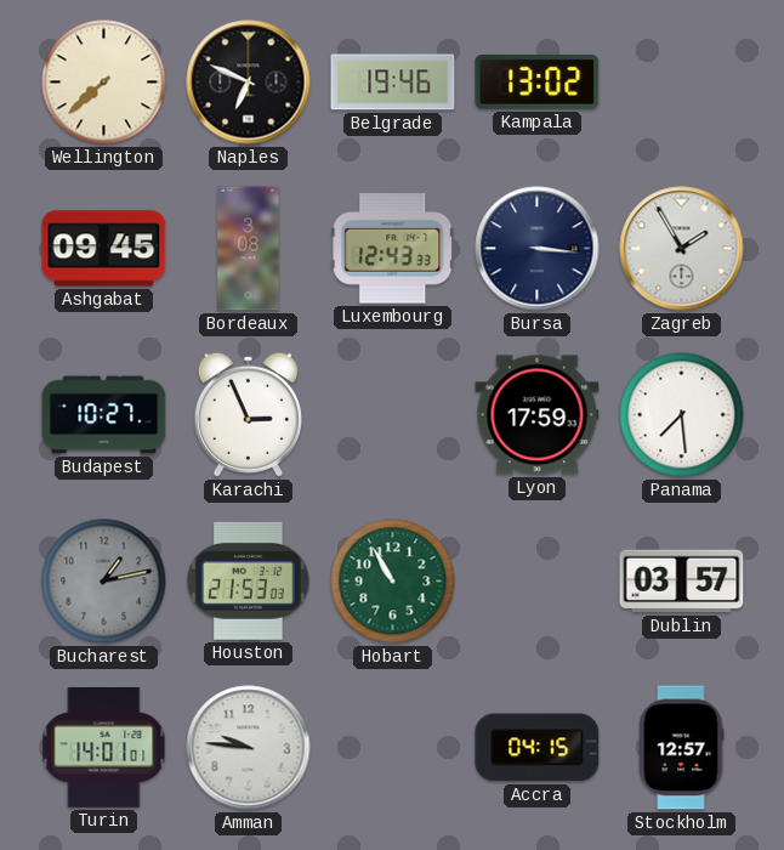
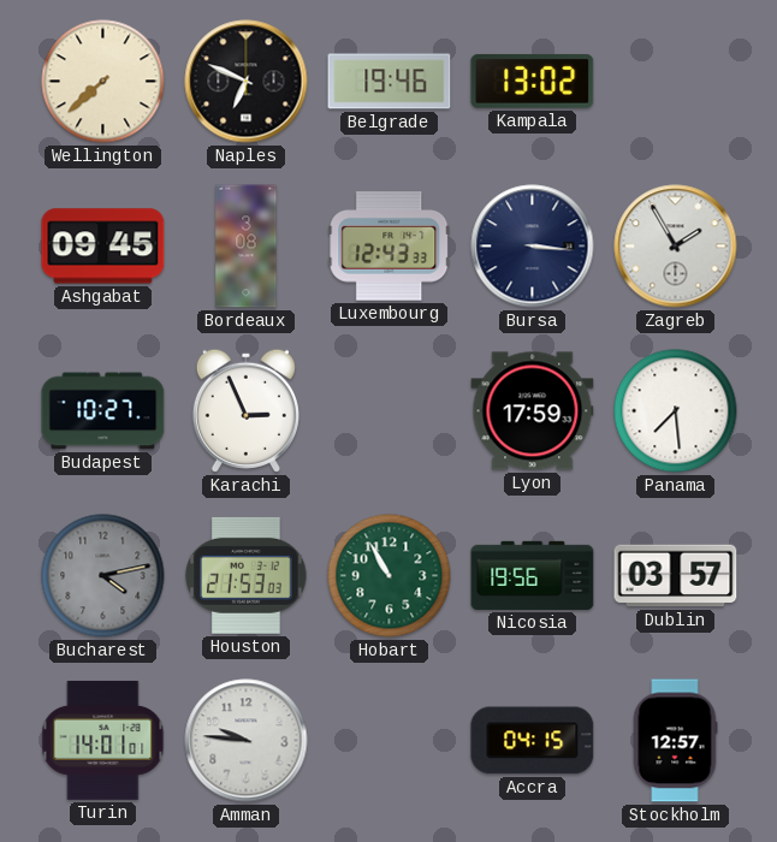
Bucharest: 1:13 -> 4:13
Nicosia: none -> 19:56
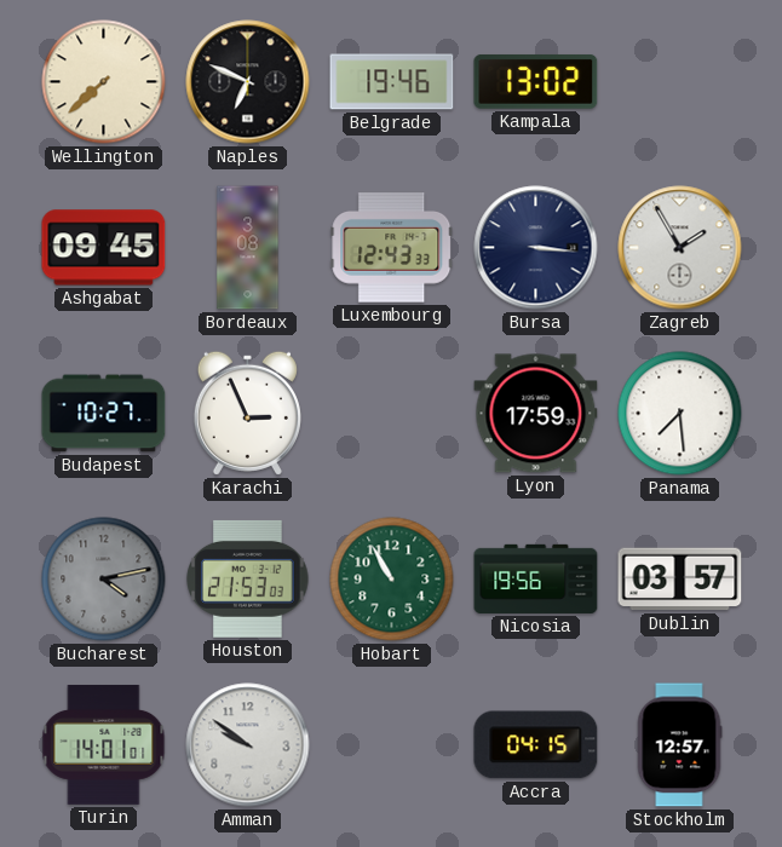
Amman: 9:46 -> 9:51
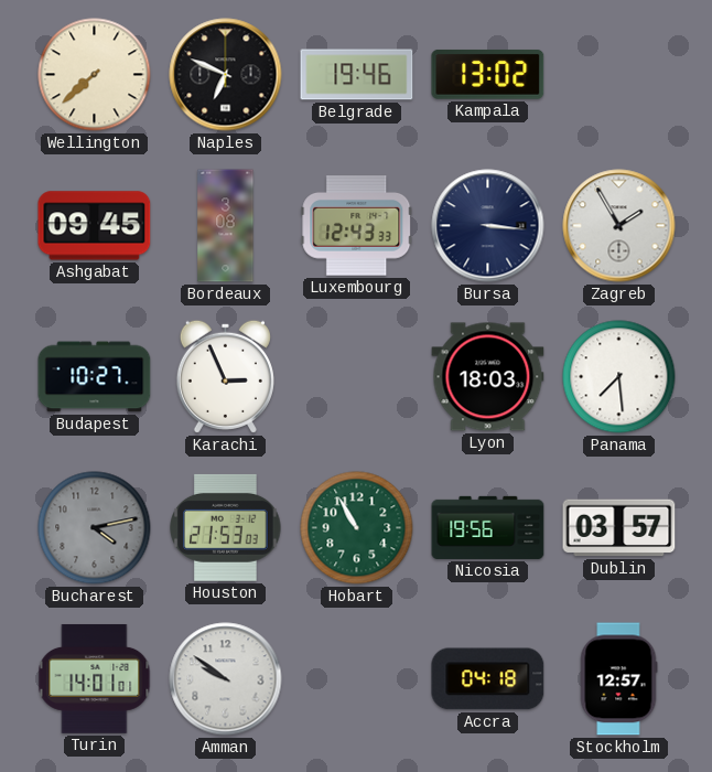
Lyon: 17:59 -> 18:03
Accra: 04:15 -> 04:18
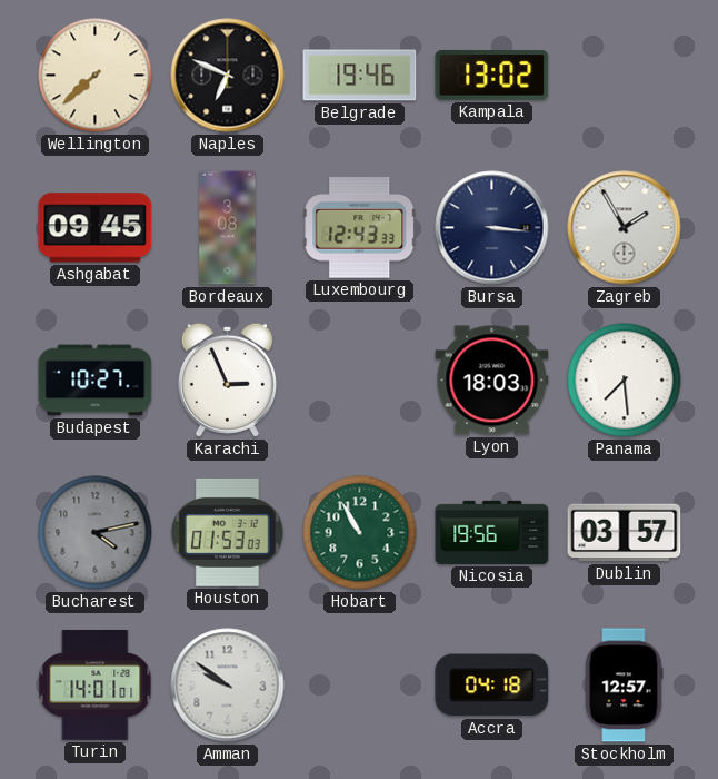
Houston: 21:53 -> 01:53
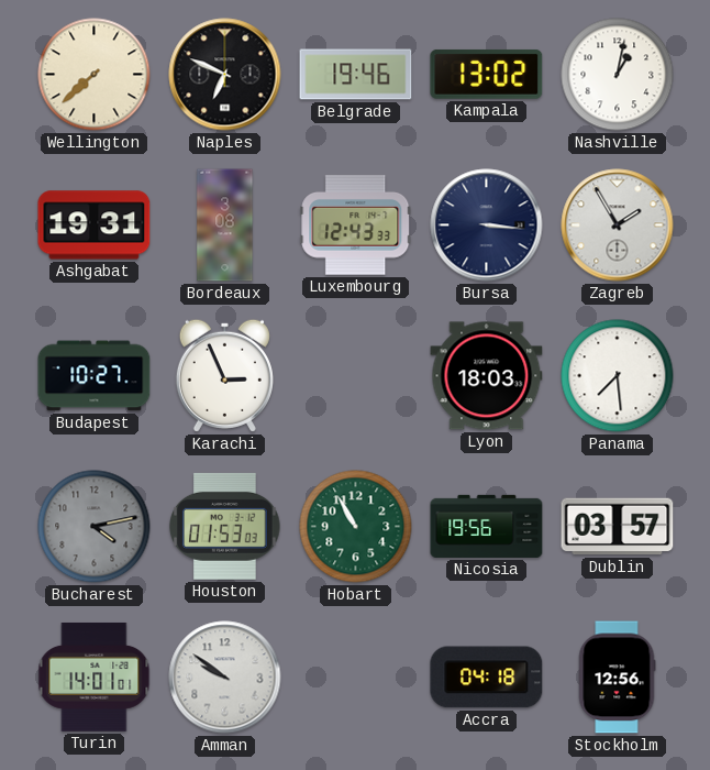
Nashville: none -> 1:02
Ashgabat: 09:45 -> 19:31
Stockholm: 12:57 -> 12:56
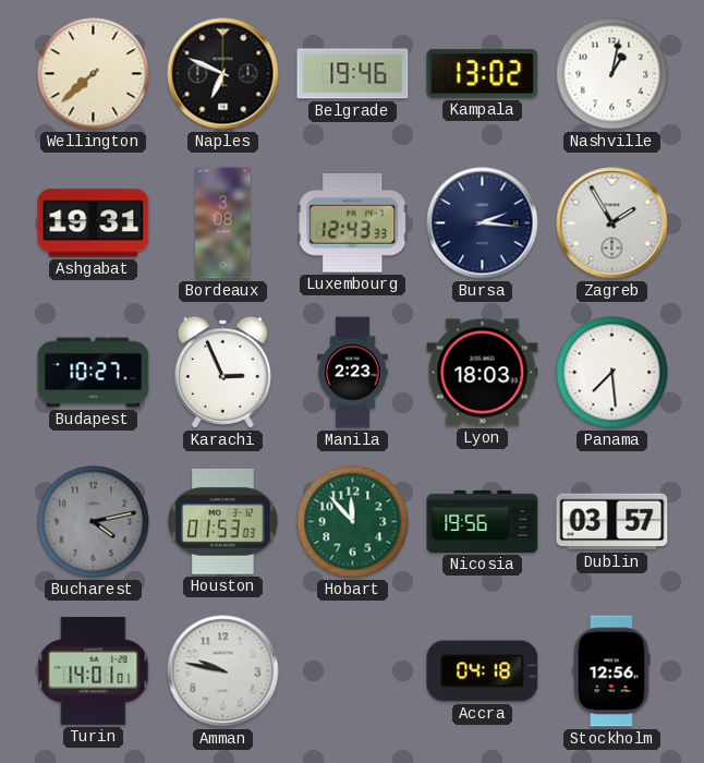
Bursa: 3:16 -> 2:16
Manila: none -> 2:23
Hobart: 10:55 -> 11:53
Amman: 9:51 -> 9:47
